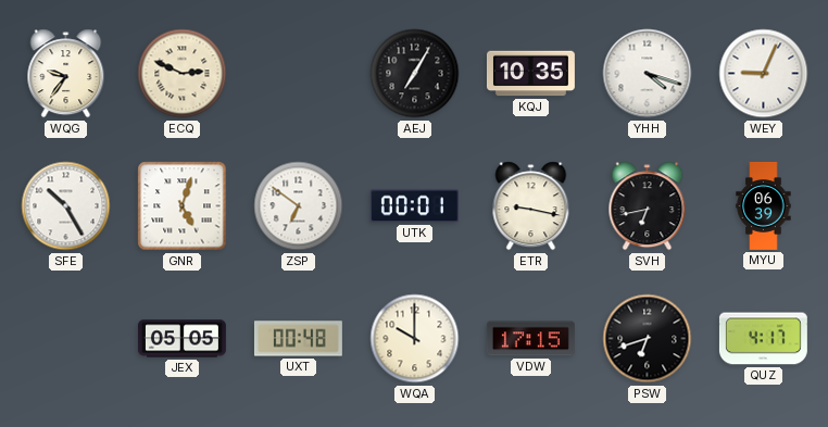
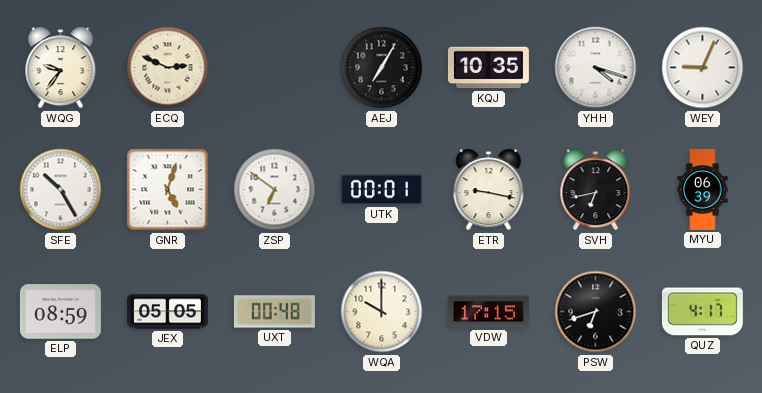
ELP: none -> 08:59
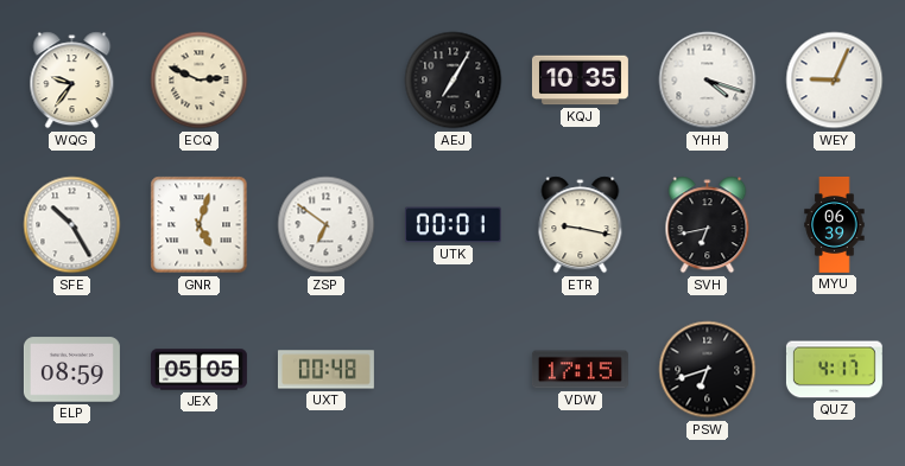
WQA: 10:00 -> none
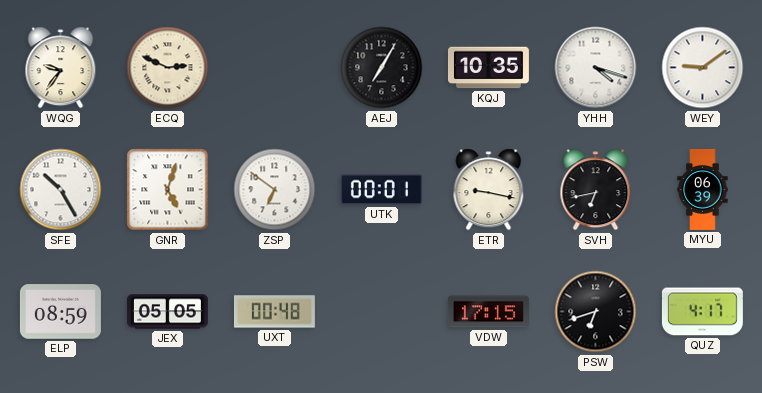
WEY: 9:04 -> 9:09
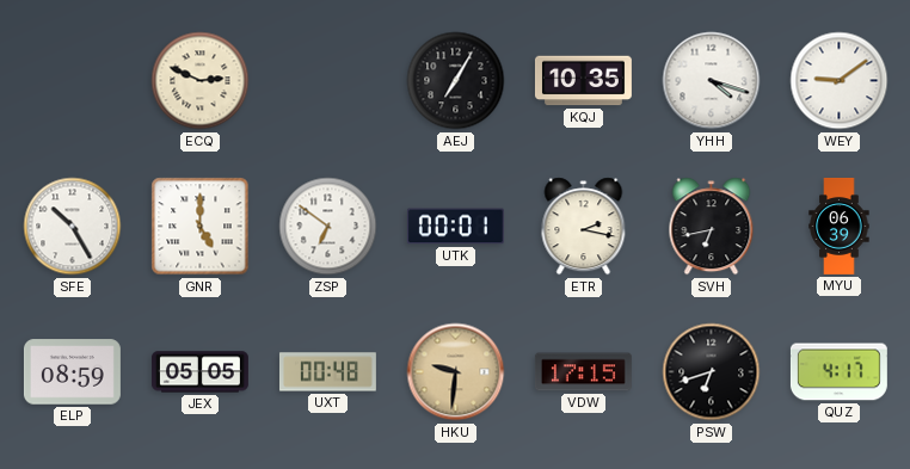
WQG: 9:36 -> none
GNR: 5:03 -> 5:00
ETR: 9:17 -> 2:17
HKU: none -> 9:31
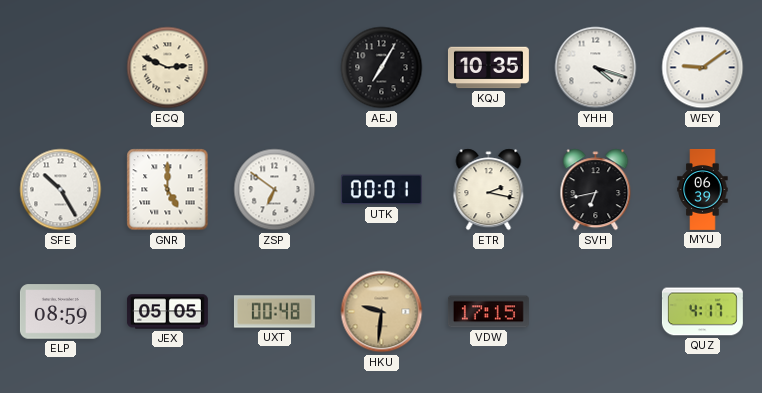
PSW: 6:42 -> none
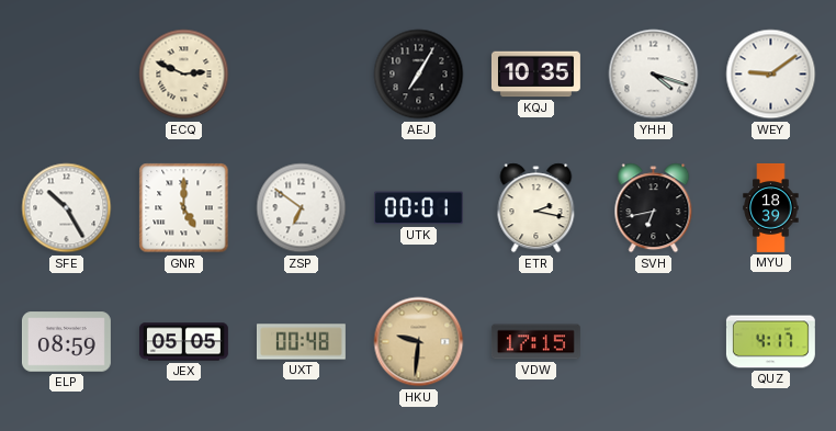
MYU: 06:39 -> 18:39
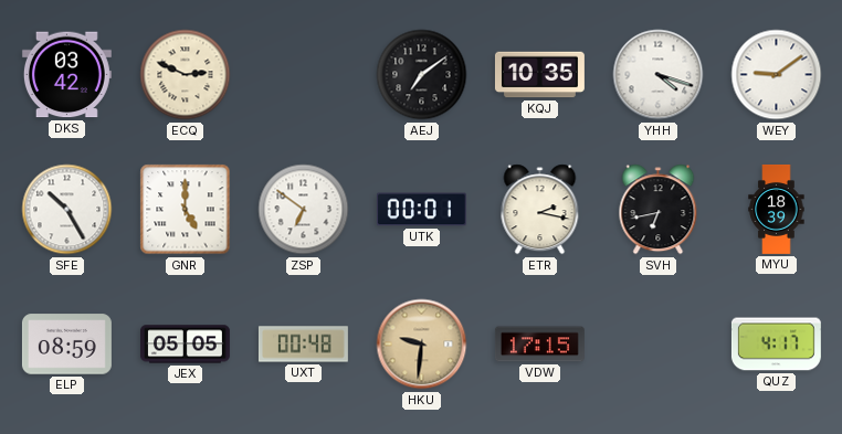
DKS: none -> 03:42
AEJ: 7:05 -> 7:09
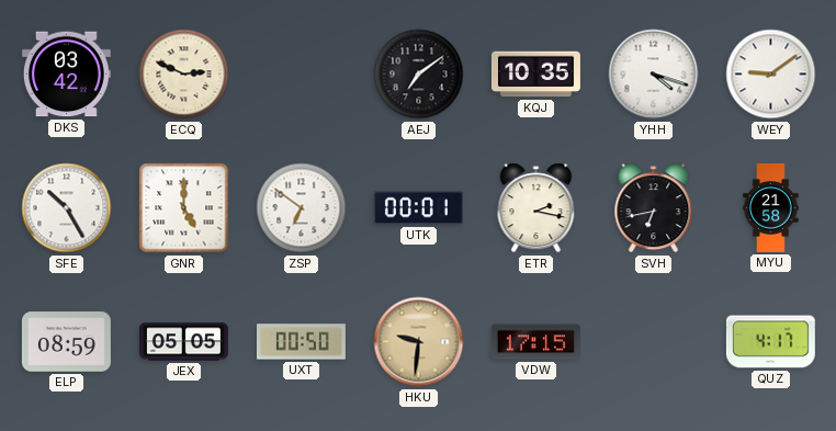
MYU: 18:39 -> 21:58
UXT: 00:48 -> 00:50
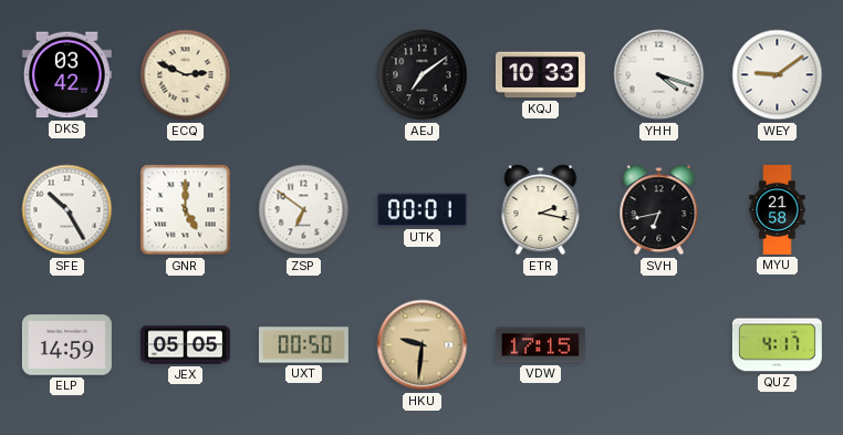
KQJ: 10:35 -> 10:33
ELP: 08:59 -> 14:59
